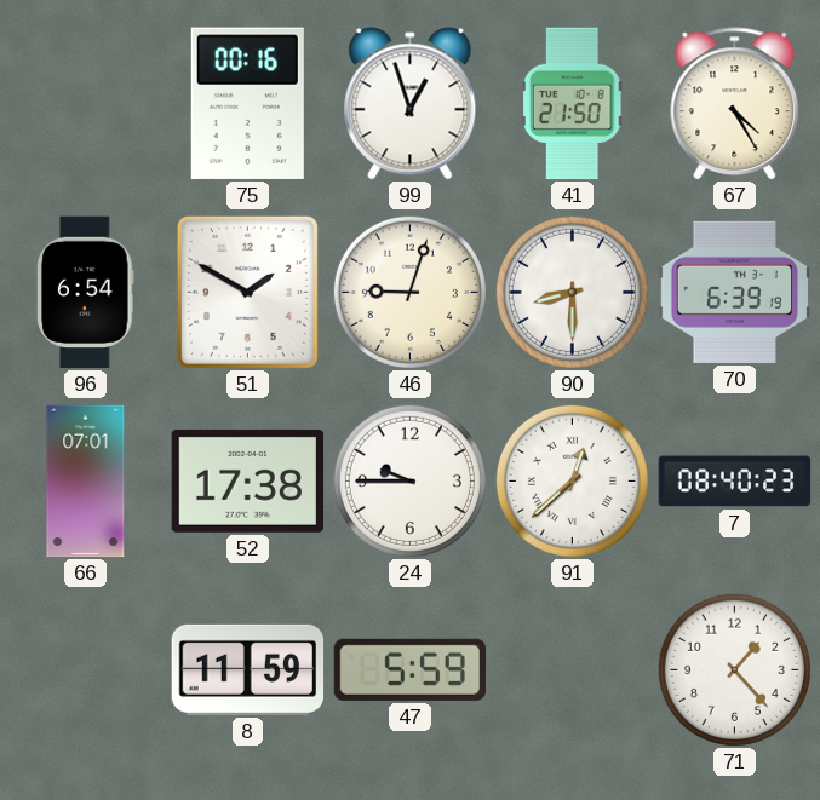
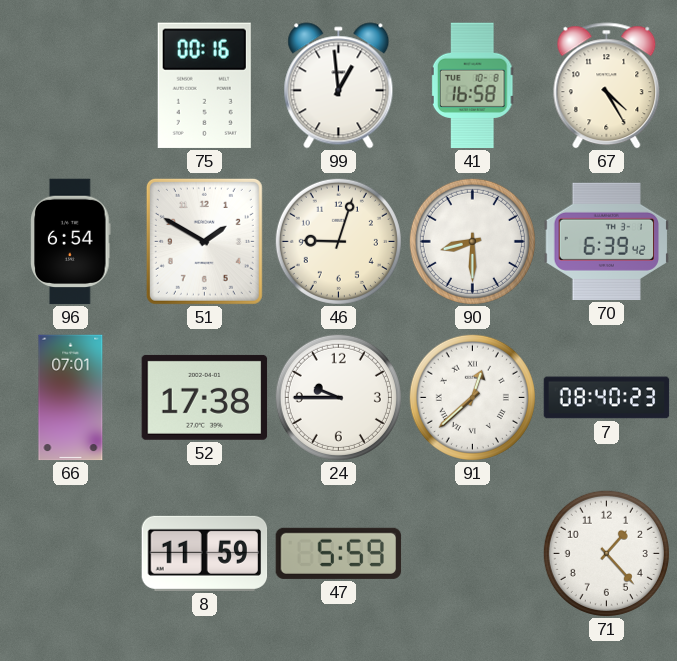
99: 12:57 -> 12:59
41: 21:50 -> 16:58
70: 6:39:19 -> 6:39:42
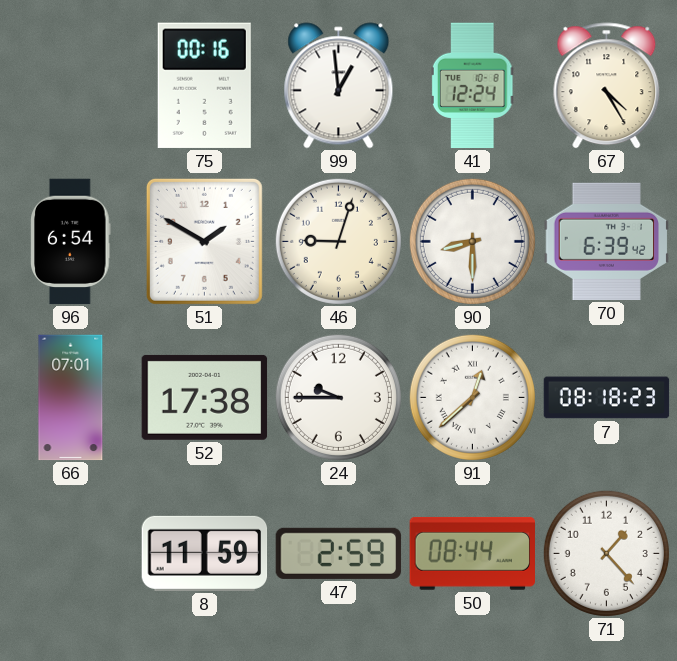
41: 16:58 -> 12:24
7: 08:40 -> 08:18
47: 5:59 -> 2:59
50: none -> 08:44
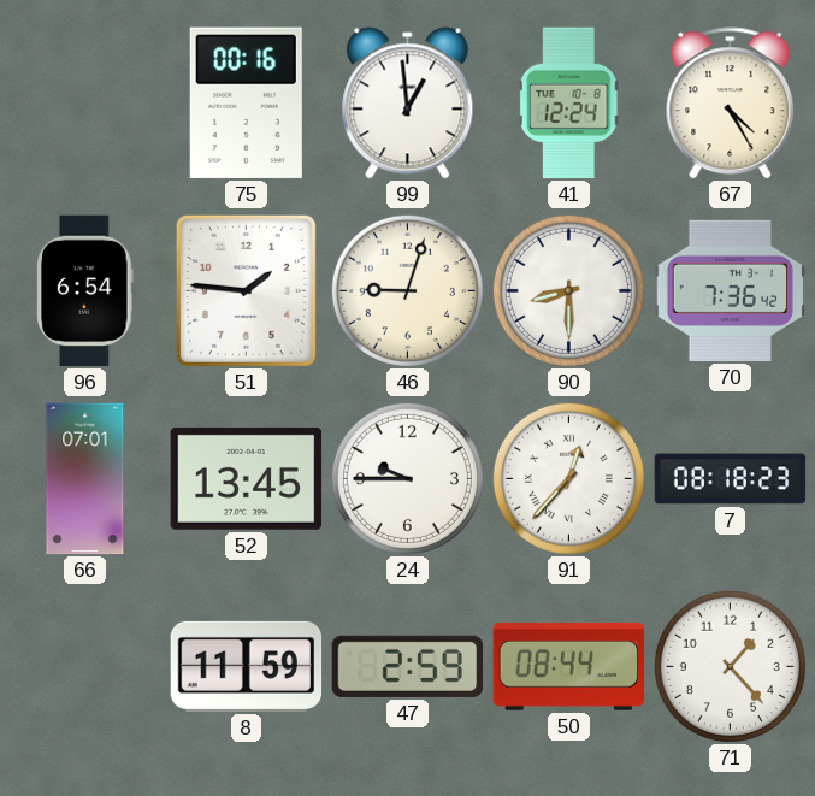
51: 1:50 -> 1:46
70: 6:39 -> 7:36
52: 17:38 -> 13:45
91: 12:38 -> 12:37
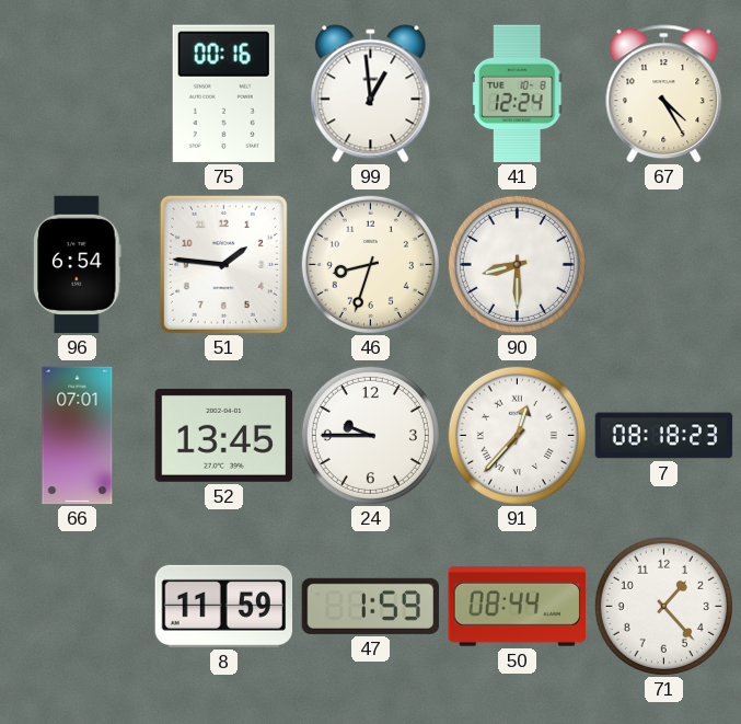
46: 9:03 -> 8:33
70: 7:36 -> none
47: 2:59 -> 1:59
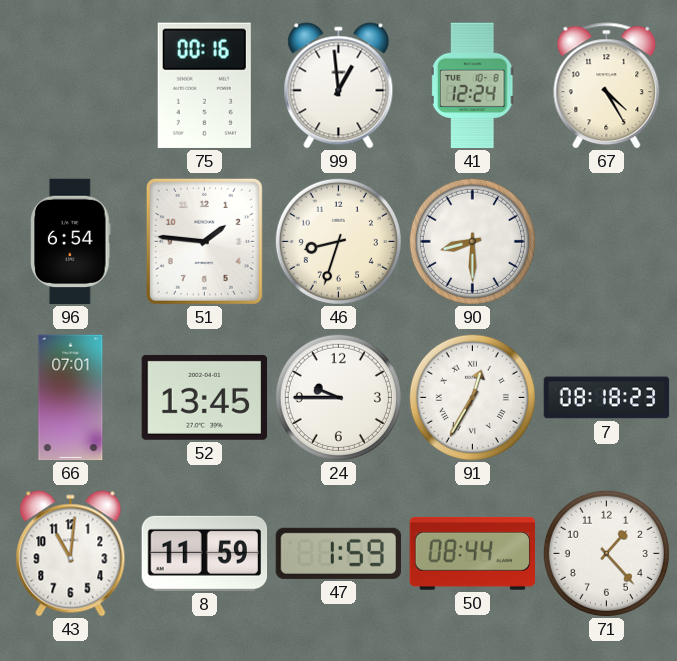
91: 12:37 -> 12:35
43: none -> 11:01
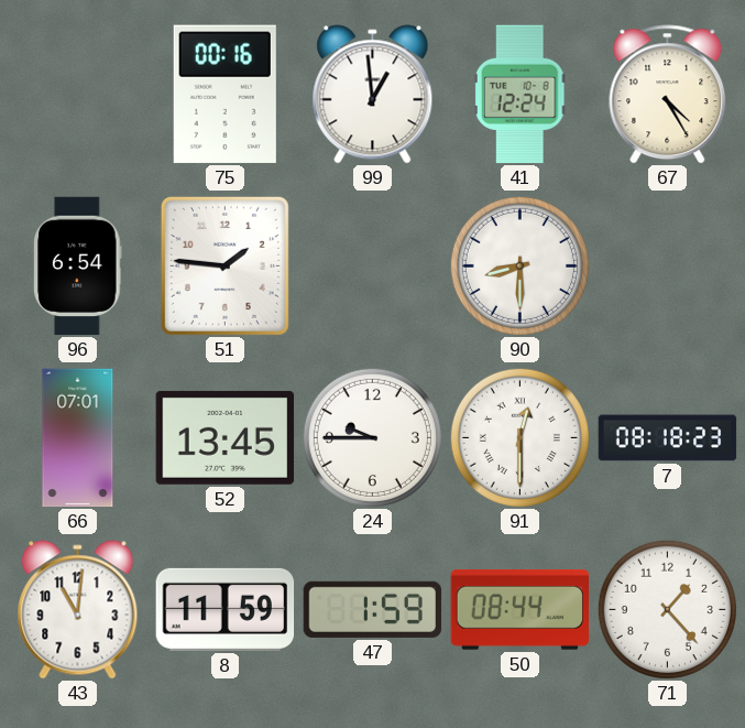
46: 8:33 -> none
91: 12:35 -> 12:30
